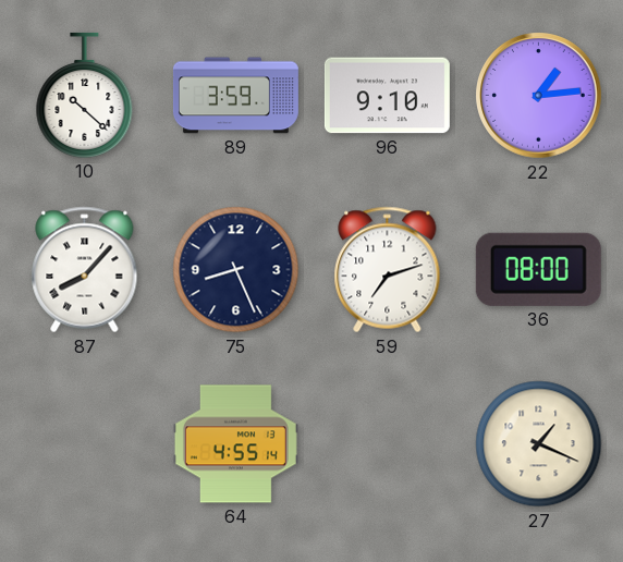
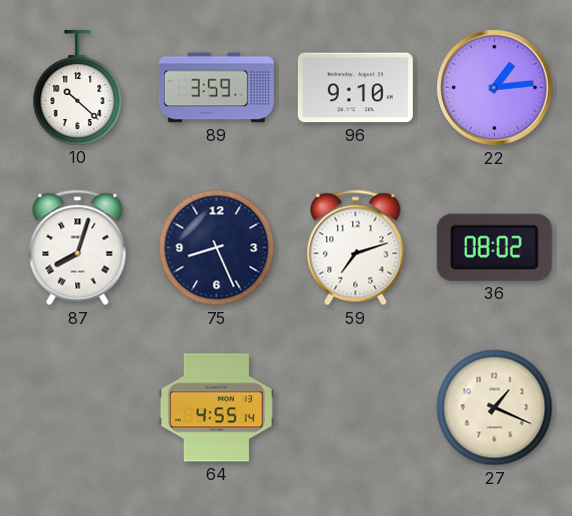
87: 8:07 -> 8:03
36: 08:00 -> 08:02
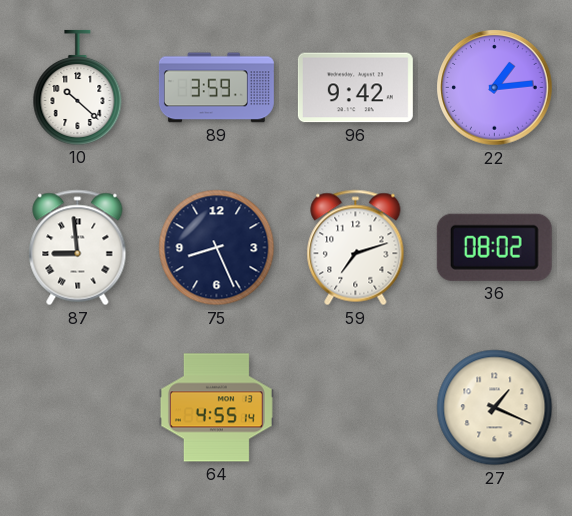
96: 9:10 -> 9:42
87: 8:03 -> 8:59
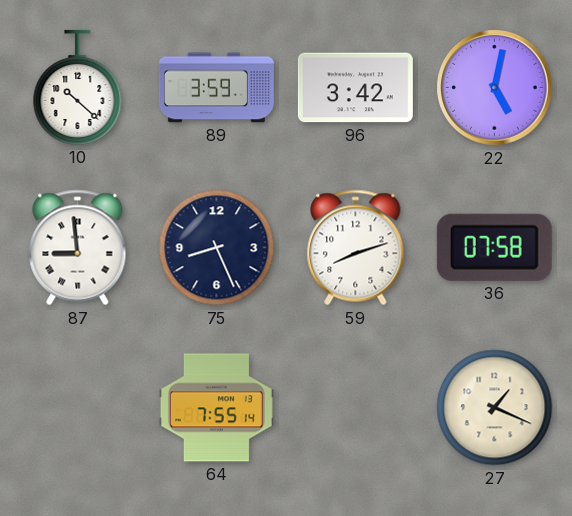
96: 9:42 -> 3:42
22: 1:14 -> 5:02
59: 7:12 -> 8:12
36: 08:02 -> 07:58
64: 4:55 -> 7:55
